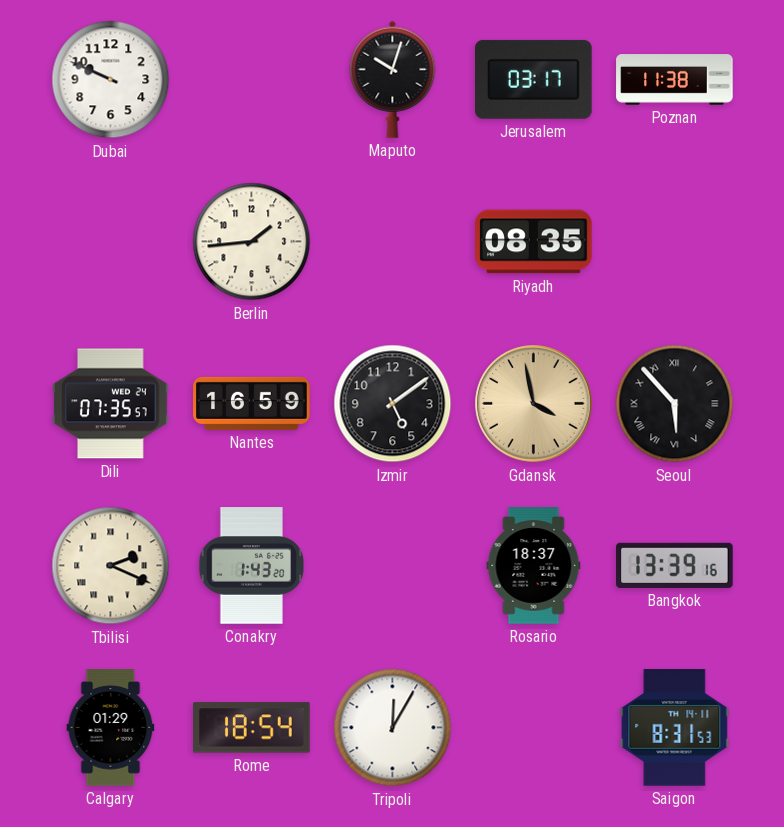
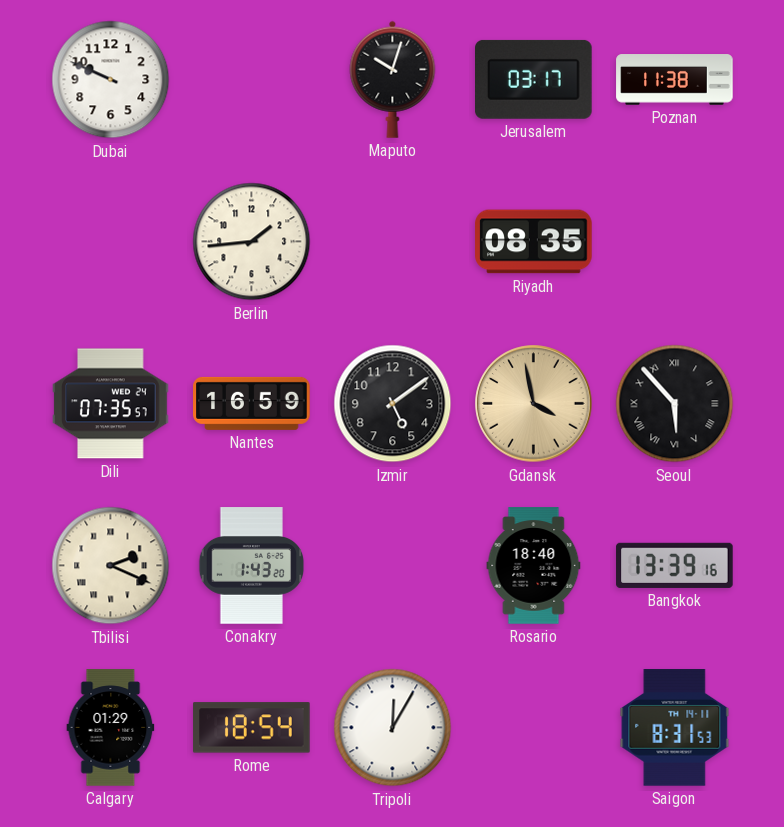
Rosario: 18:37 -> 18:40
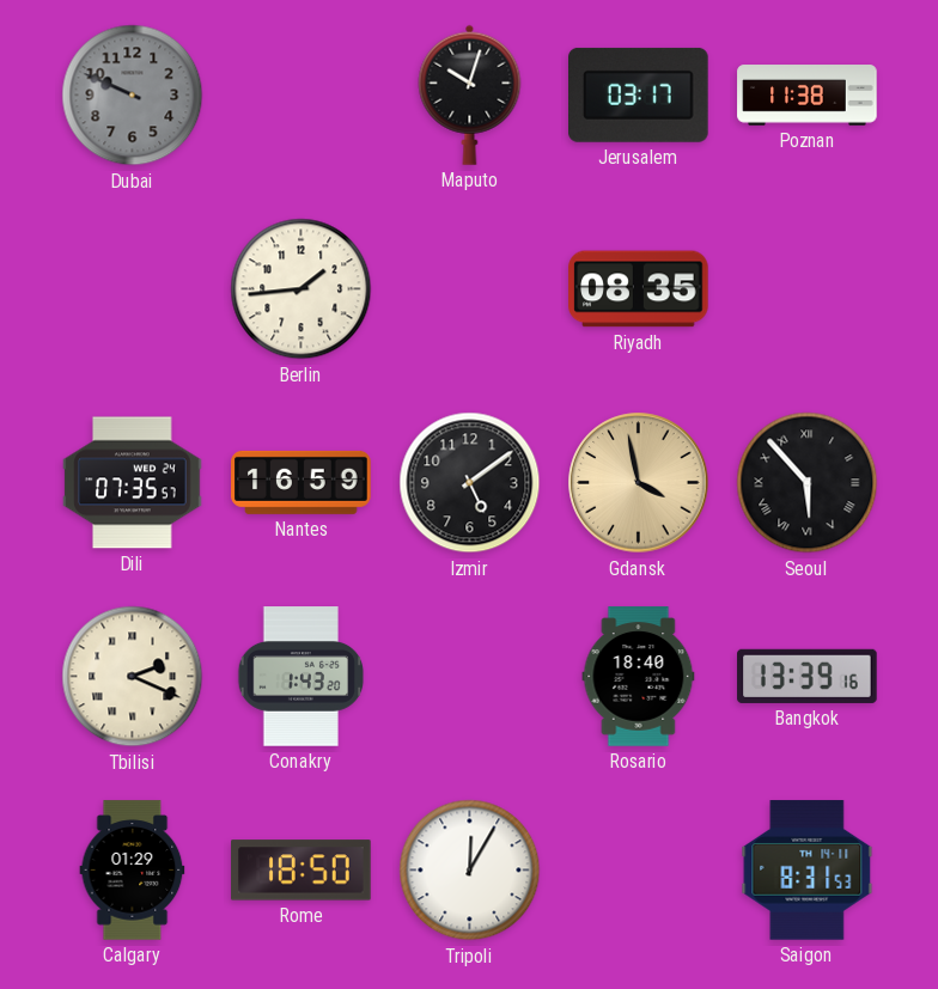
Dubai dial: white -> grey
Rome: 18:54 -> 18:50
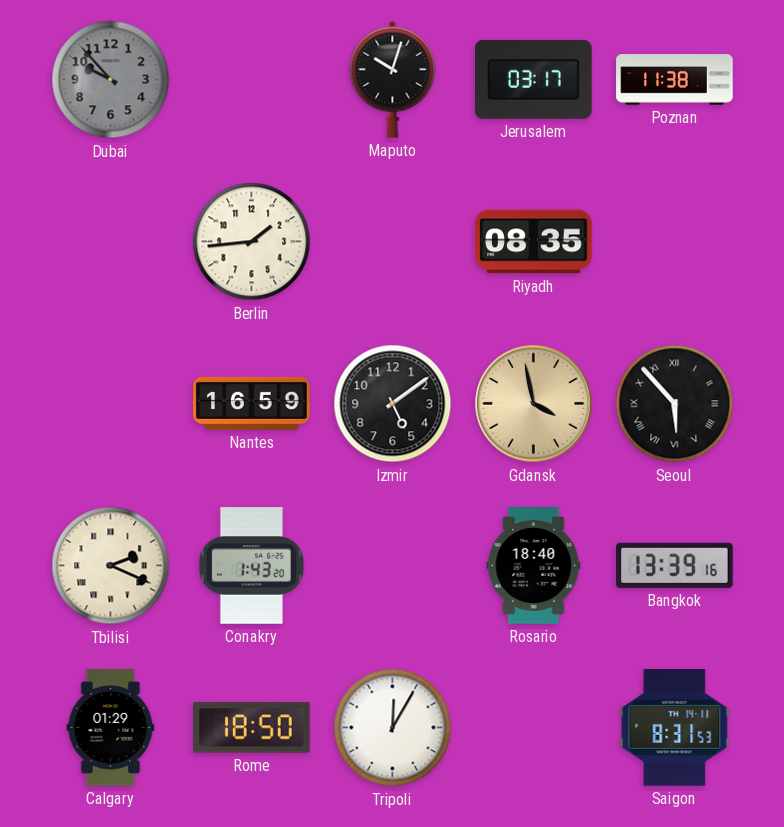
Dubai: 9:49 -> 9:53
Dili: 07:35 -> none
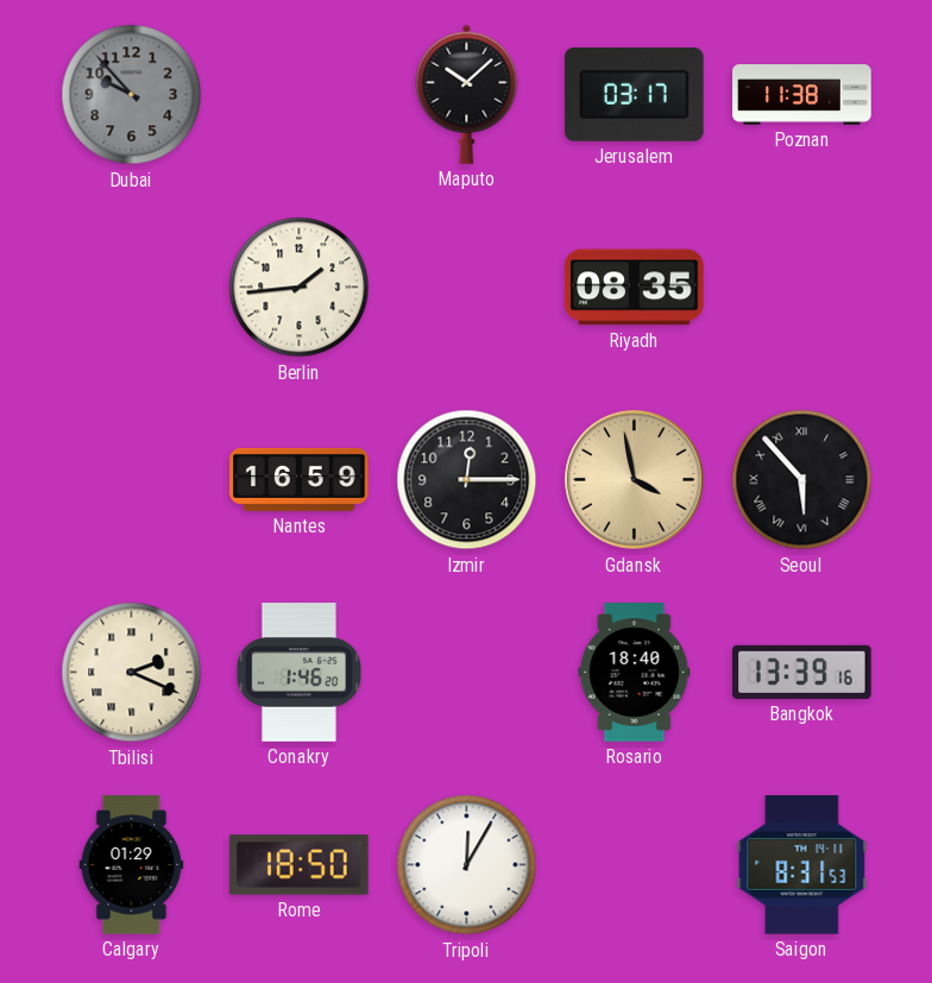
Maputo: 10:03 -> 10:08
Izmir: 5:09 -> 12:15
Conakry: 1:43 -> 1:46
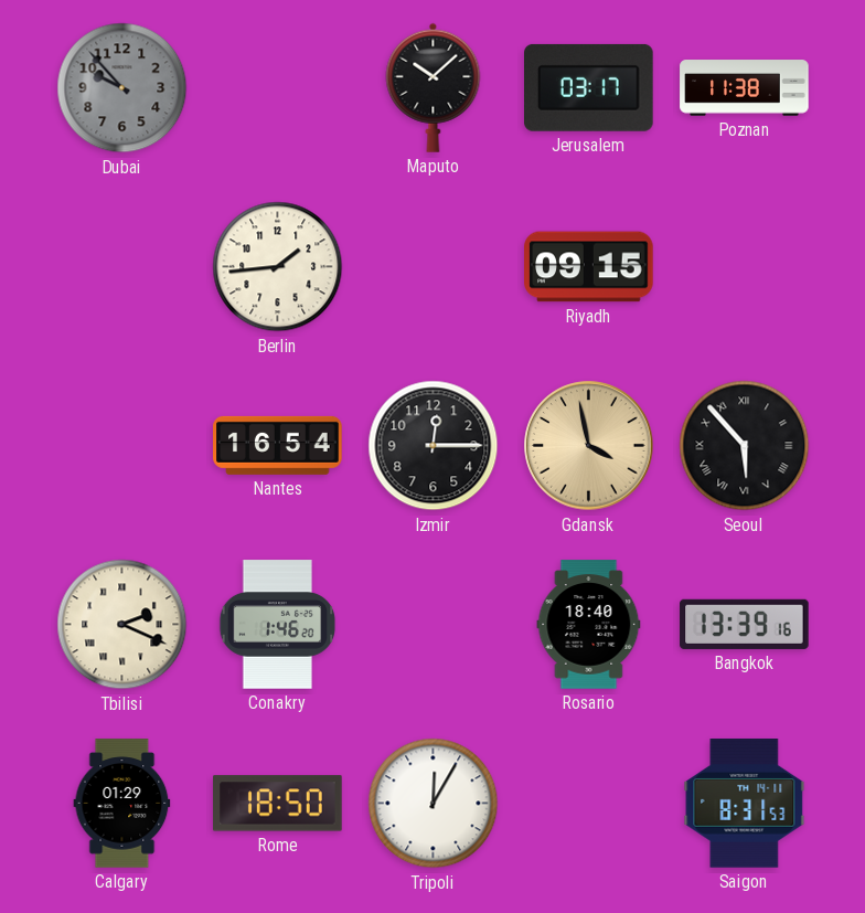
Riyadh: 08:35 -> 09:15
Nantes: 16:59 -> 16:54
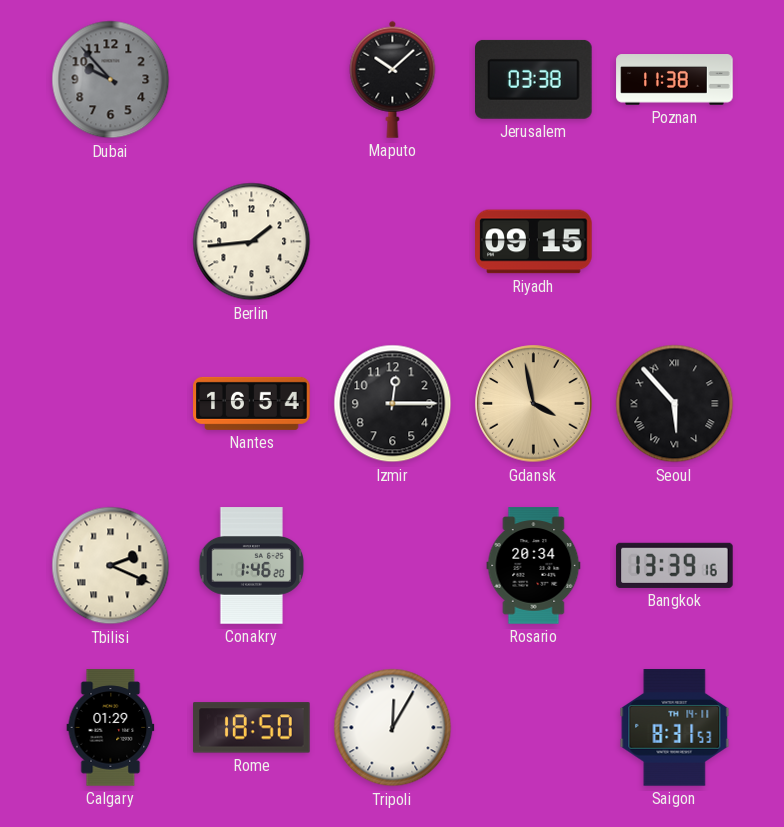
Jerusalem: 03:17 -> 03:38
Rosario: 18:40 -> 20:34
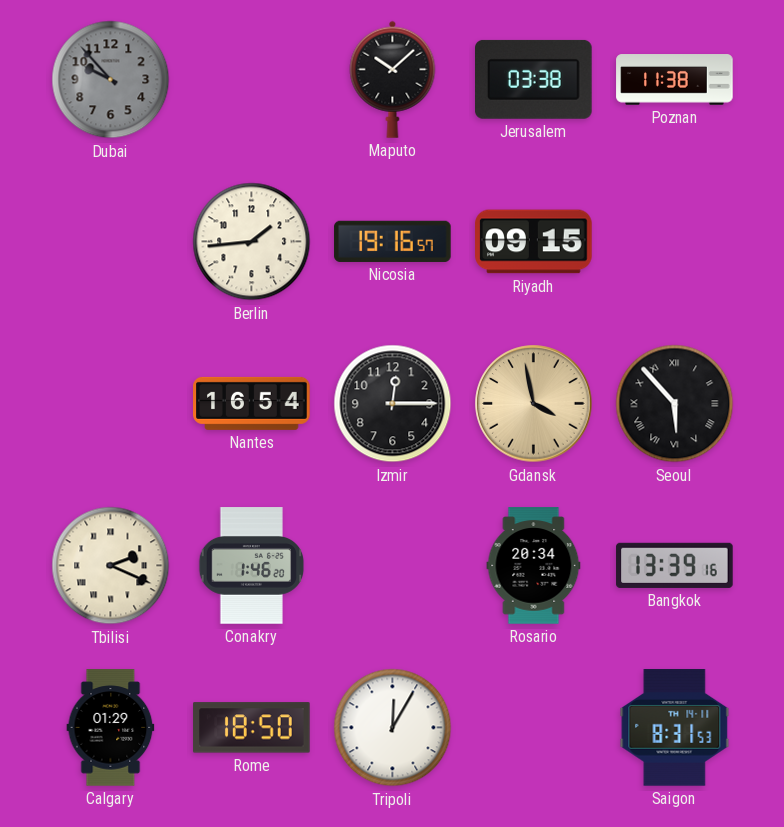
Nicosia: none -> 19:16
